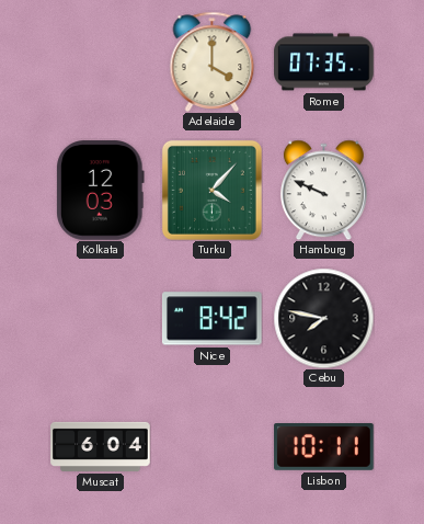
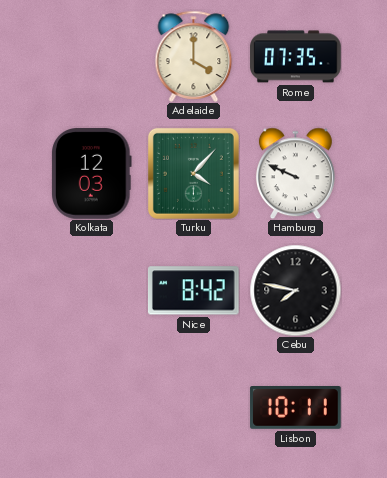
Muscat: 6:04 -> none
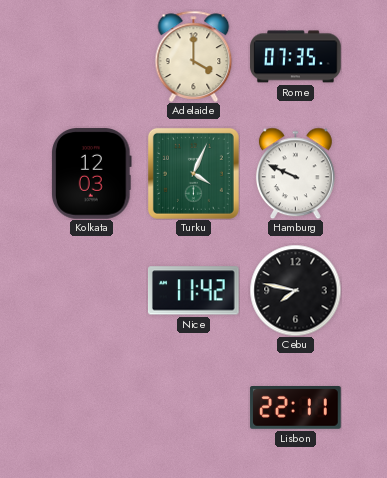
Turku: 4:07 -> 4:04
Nice: 8:42 -> 11:42
Lisbon: 10:11 -> 22:11
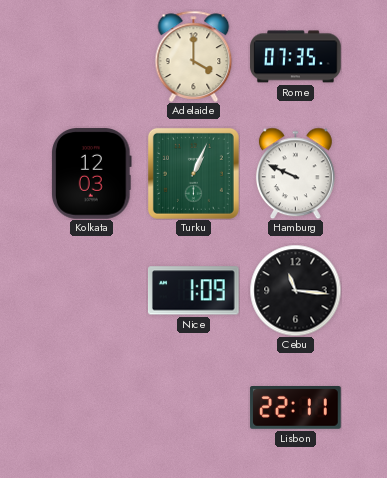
Turku: 4:04 -> 1:04
Nice: 11:42 -> 1:09
Cebu: 7:47 -> 11:16
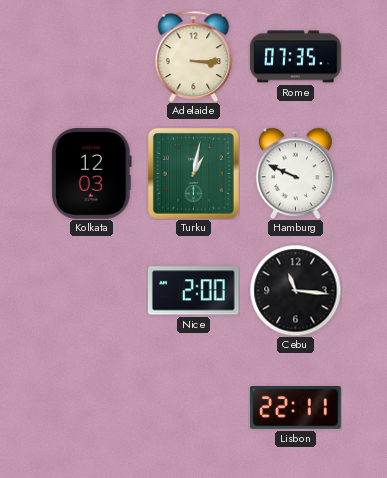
Adelaide: 4:00 -> 3:15
Turku: 1:04 -> 1:02
Nice: 1:09 -> 2:00
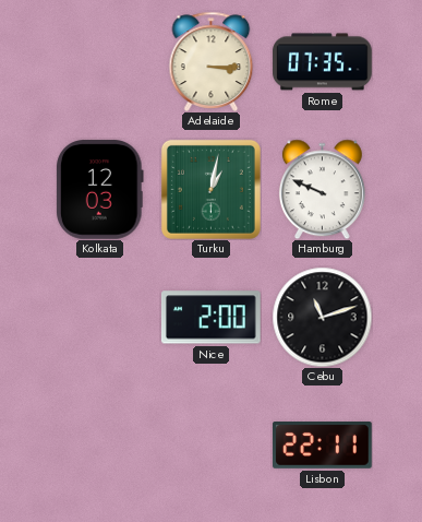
Cebu: 11:16 -> 11:12
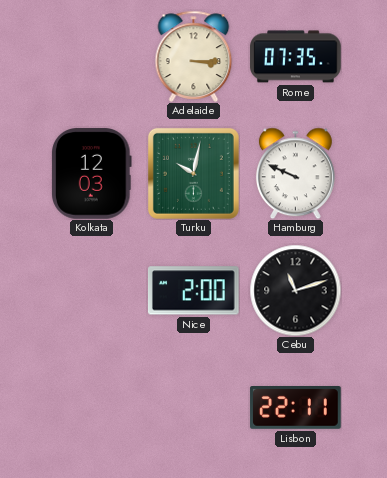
Turku: 1:02 -> 10:02
